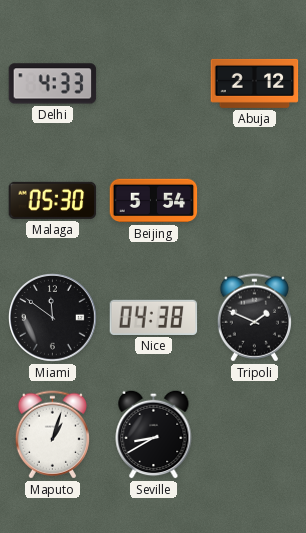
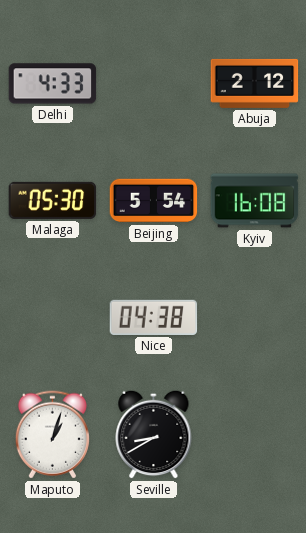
Kyiv: none -> 16:08
Miami: 11:51 -> none
Tripoli: 1:49 -> none
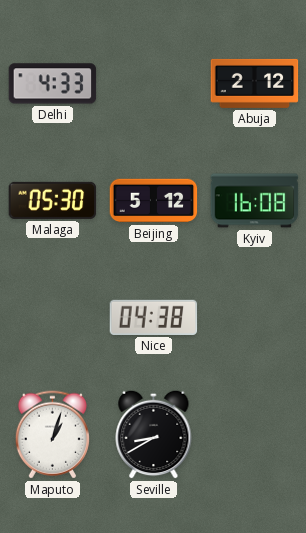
Beijing: 5:54 -> 5:12
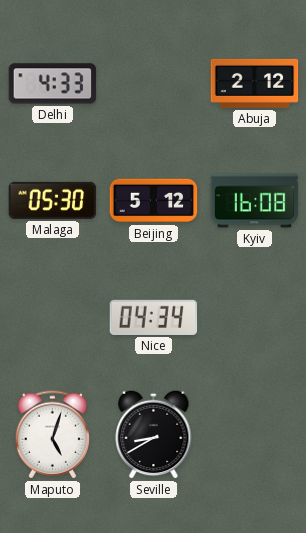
Nice: 04:38 -> 04:34
Maputo: 1:03 -> 5:03
